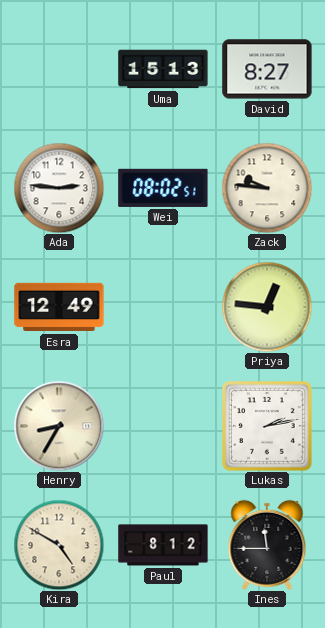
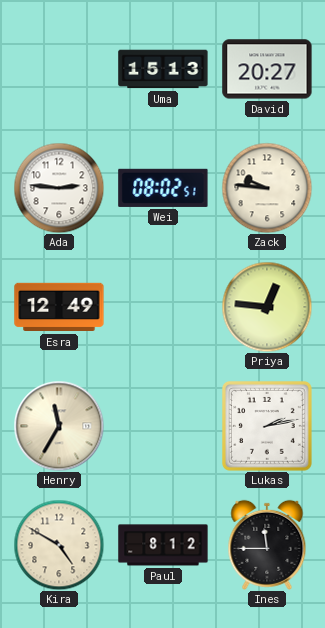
David: 8:27 -> 20:27
Henry: 8:35 -> 11:35
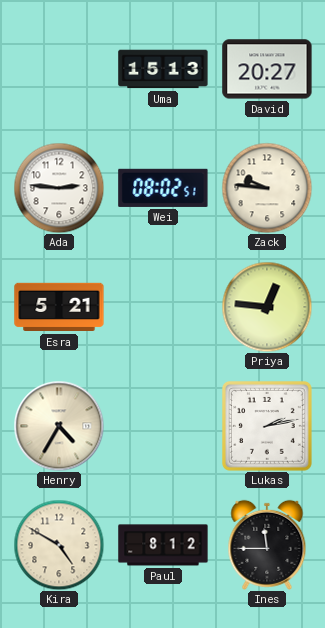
Esra: 12:49 -> 5:21
Henry: 11:35 -> 4:35
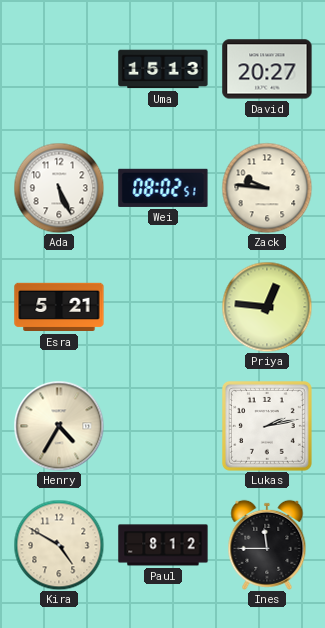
Ada: 2:46 -> 5:26
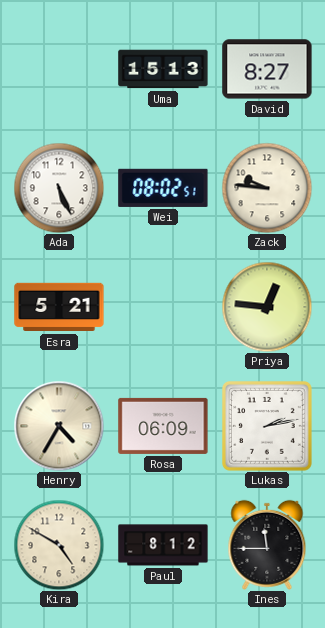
David: 20:27 -> 8:27
Rosa: none -> 06:09
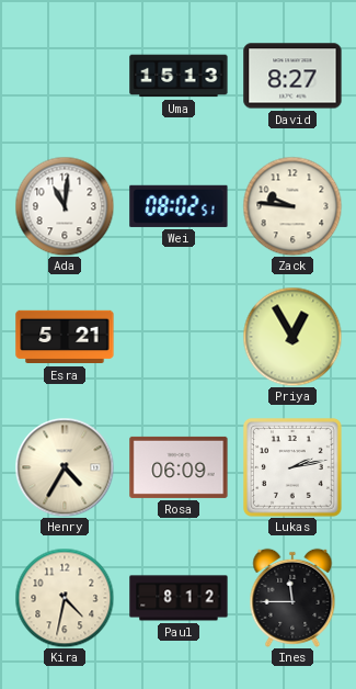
Ada: 5:26 -> 11:01
Priya: 12:46 -> 12:55
Kira: 4:50 -> 4:32
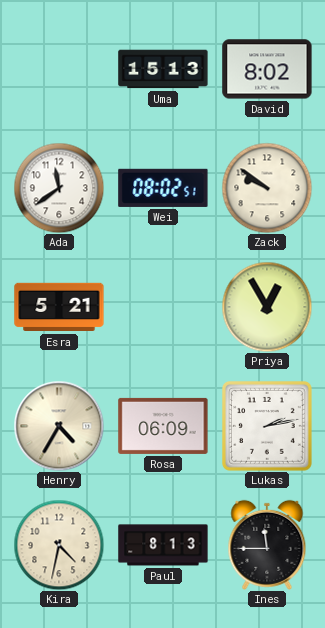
David: 8:27 -> 8:02
Ada: 11:01 -> 11:39
Zack: 9:46 -> 9:51
Paul: 8:12 -> 8:13
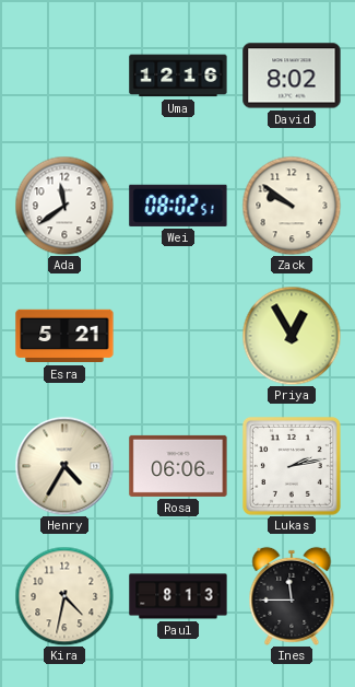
Uma: 15:13 -> 12:16
Rosa: 06:09 -> 06:06
